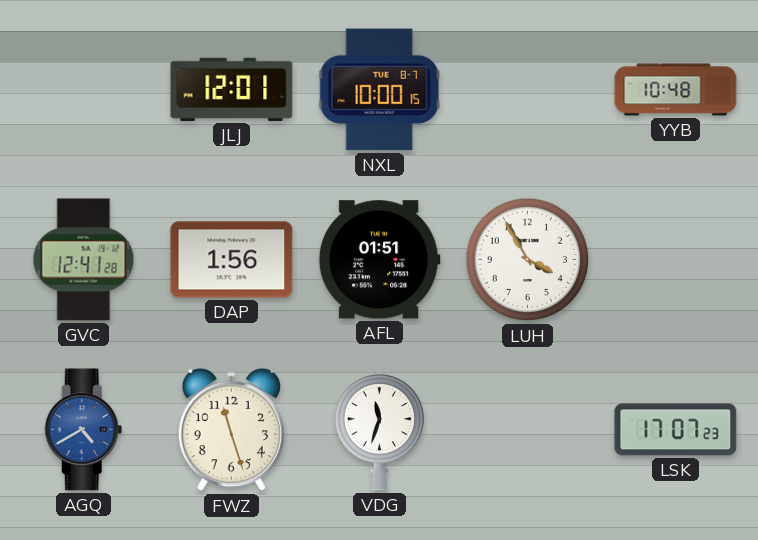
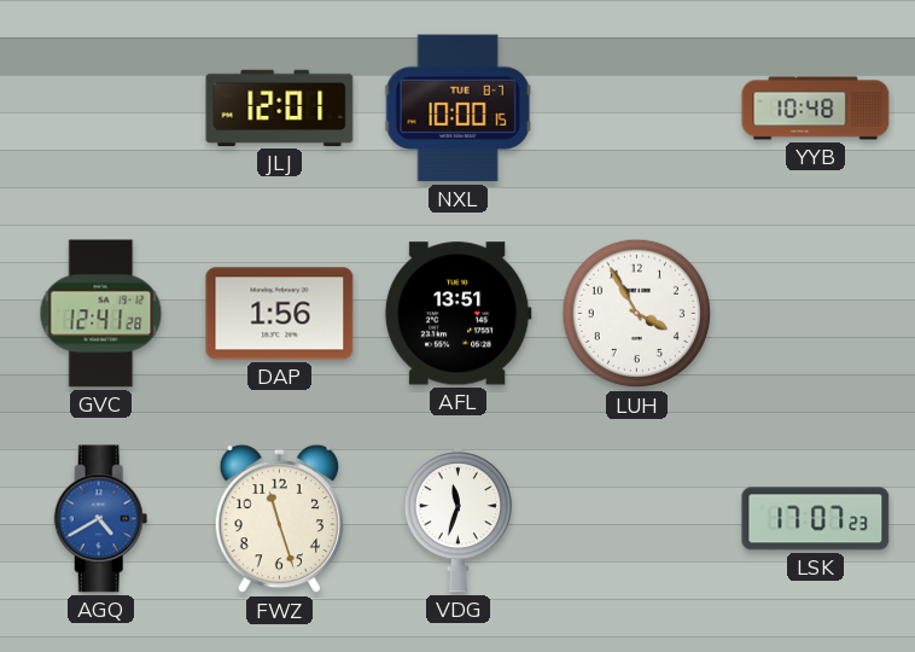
AFL: 01:51 -> 13:51
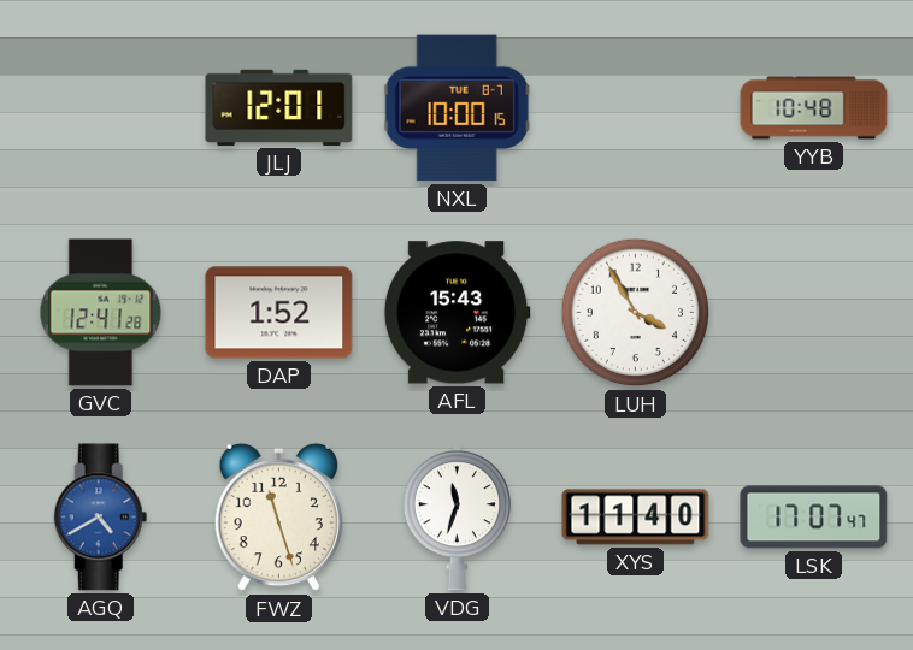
DAP: 1:56 -> 1:52
AFL: 13:51 -> 15:43
XYS: none -> 11:40
LSK: 17:07:23 -> 17:07:47
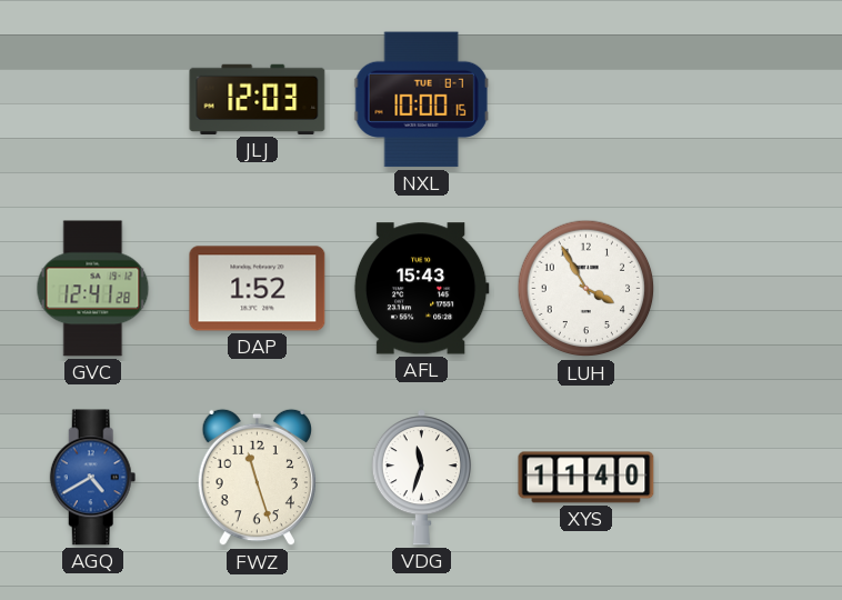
JLJ: 12:01 -> 12:03
YYB: 10:48 -> none
LSK: 17:07 -> none
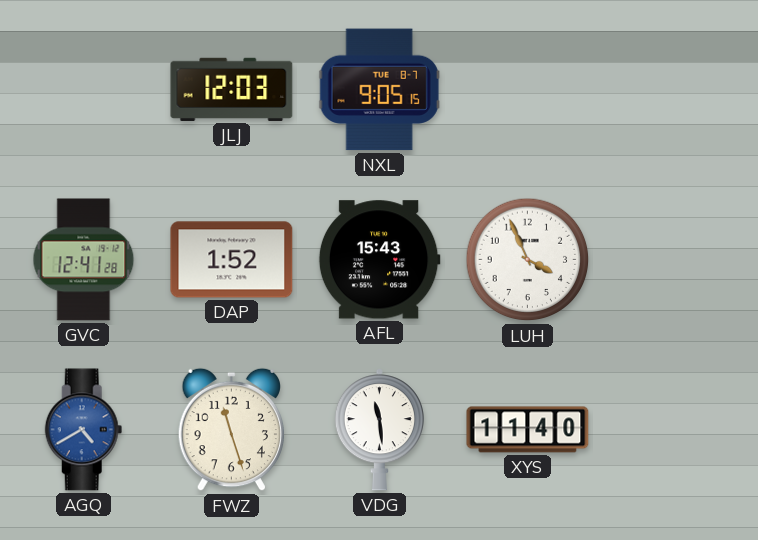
NXL: 10:00 -> 9:05
LUH: 3:55 -> 3:56
VDG: 11:33 -> 11:29
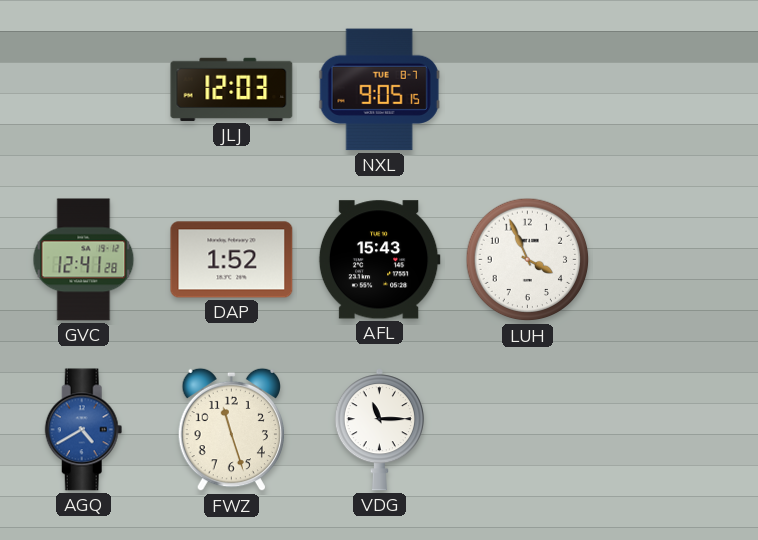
VDG: 11:29 -> 11:15
XYS: 11:40 -> none
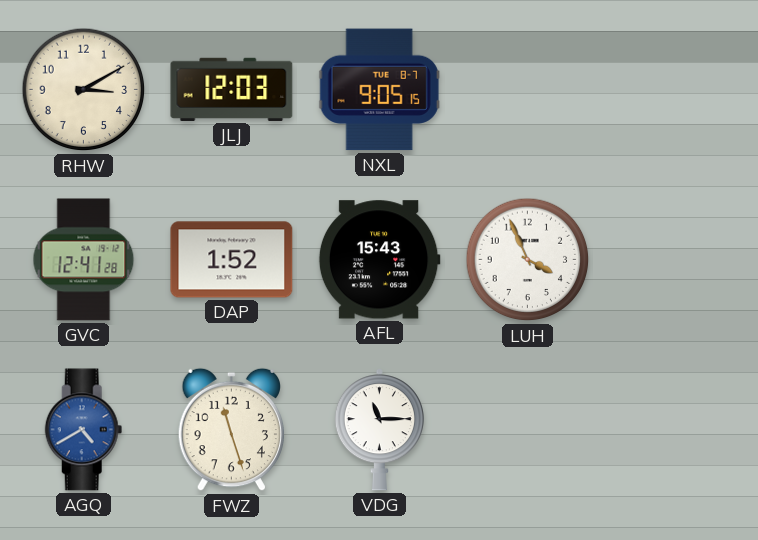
RHW: none -> 3:10
